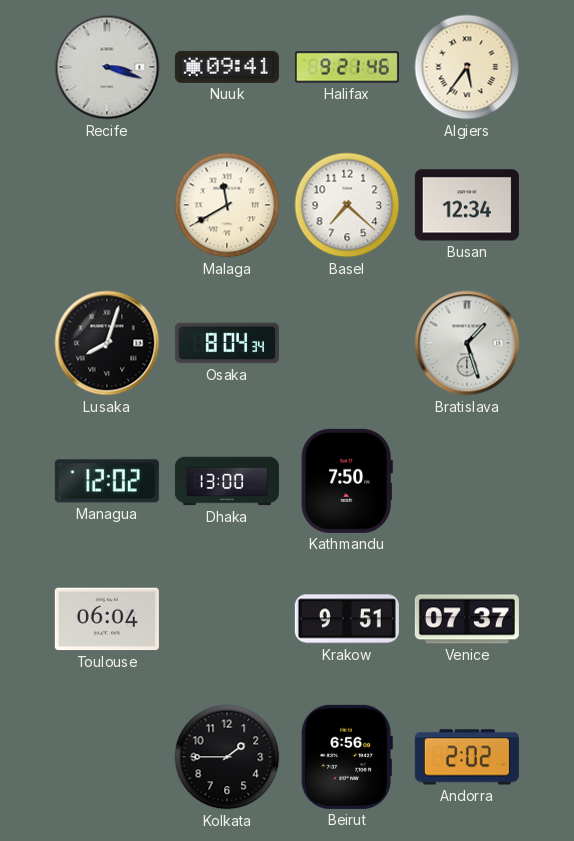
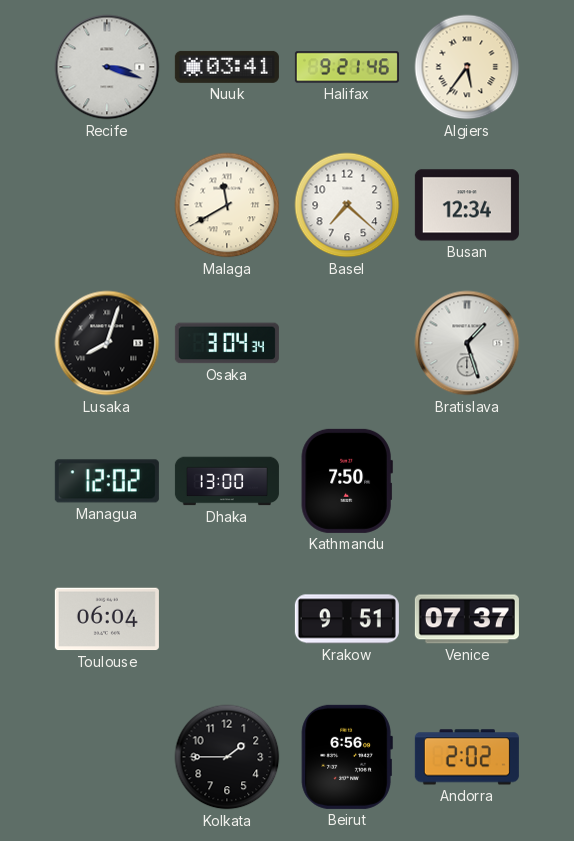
Nuuk: 09:41 -> 03:41
Osaka: 8:04 -> 3:04
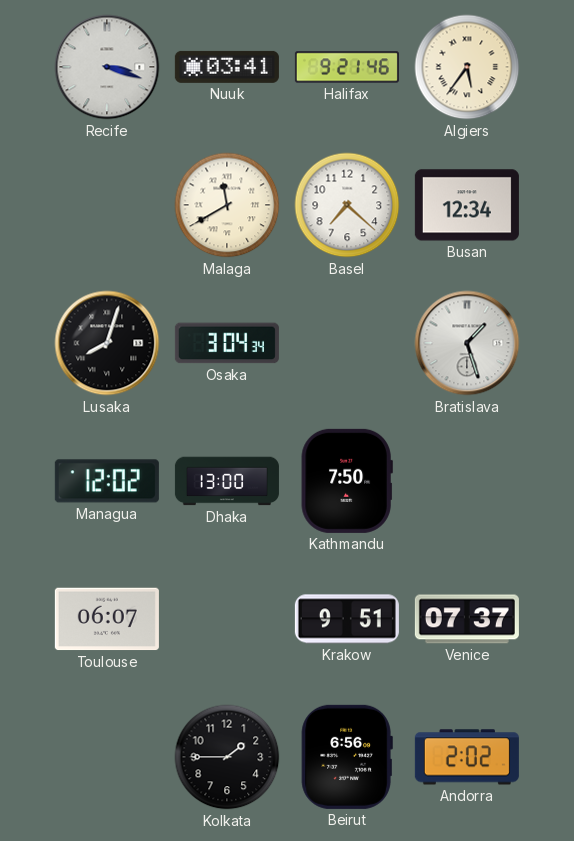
Toulouse: 06:04 -> 06:07
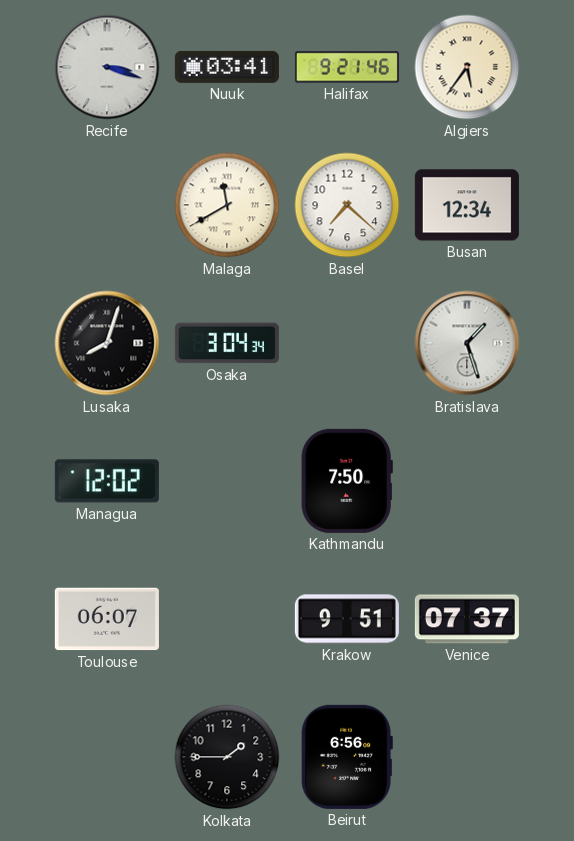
Dhaka: 13:00 -> none
Andorra: 2:02 -> none
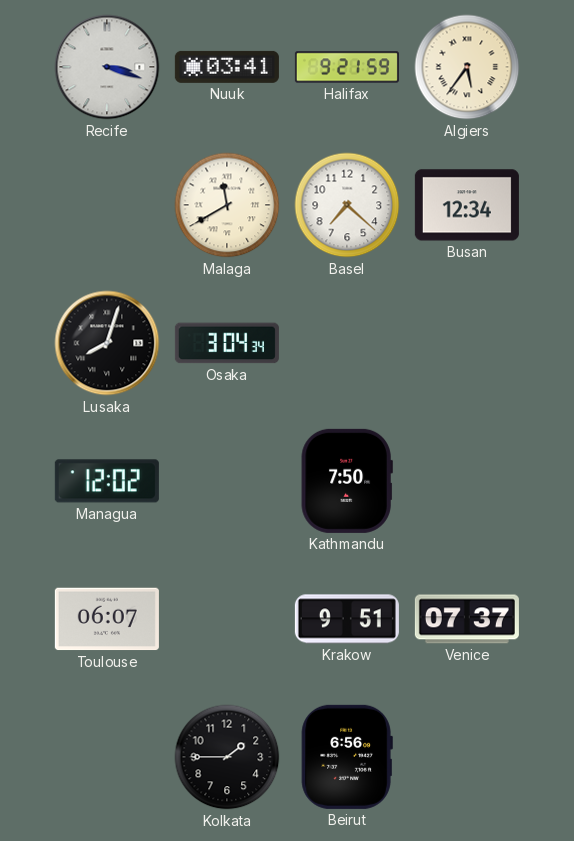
Halifax: 9:21:46 -> 9:21:59
Bratislava: 1:27 -> none
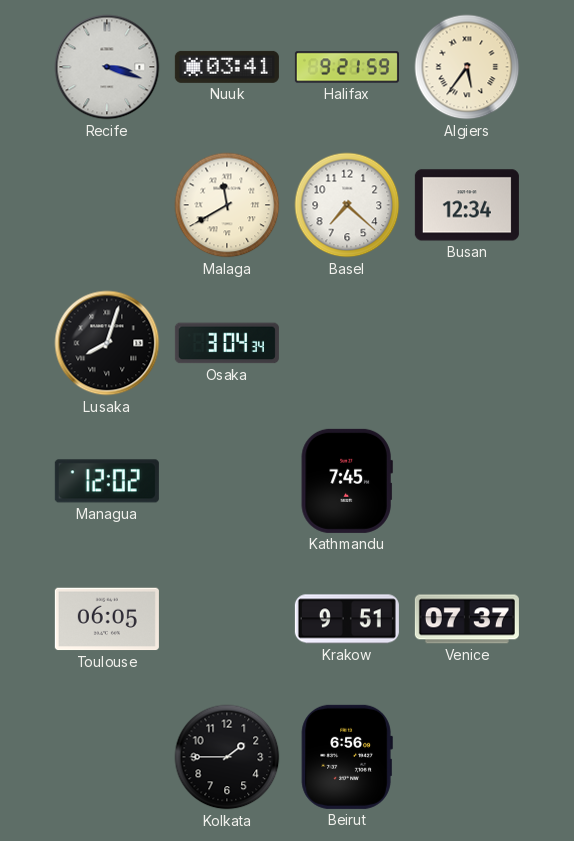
Kathmandu: 7:50 -> 7:45
Toulouse: 06:07 -> 06:05
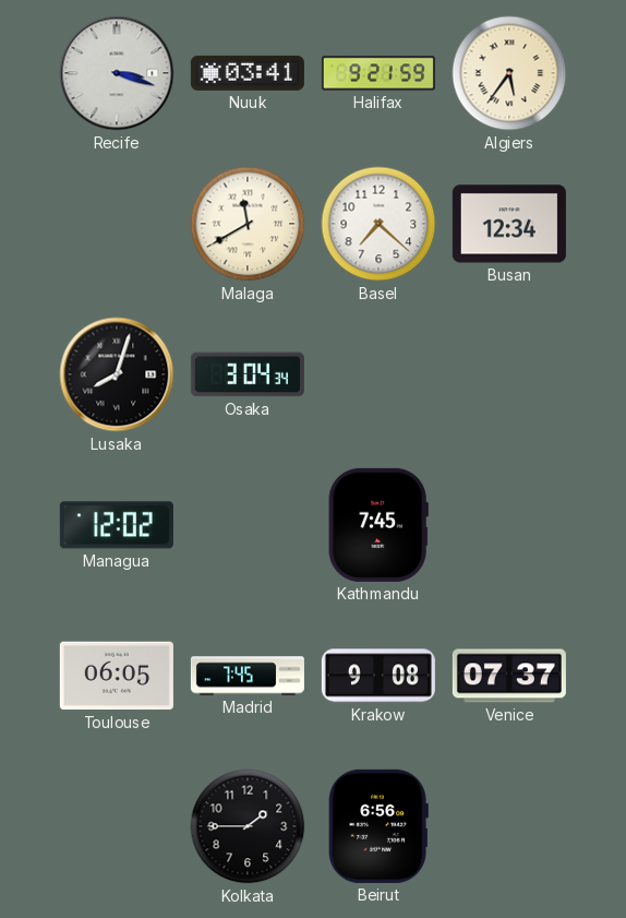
Madrid: none -> 7:45
Krakow: 9:51 -> 9:08
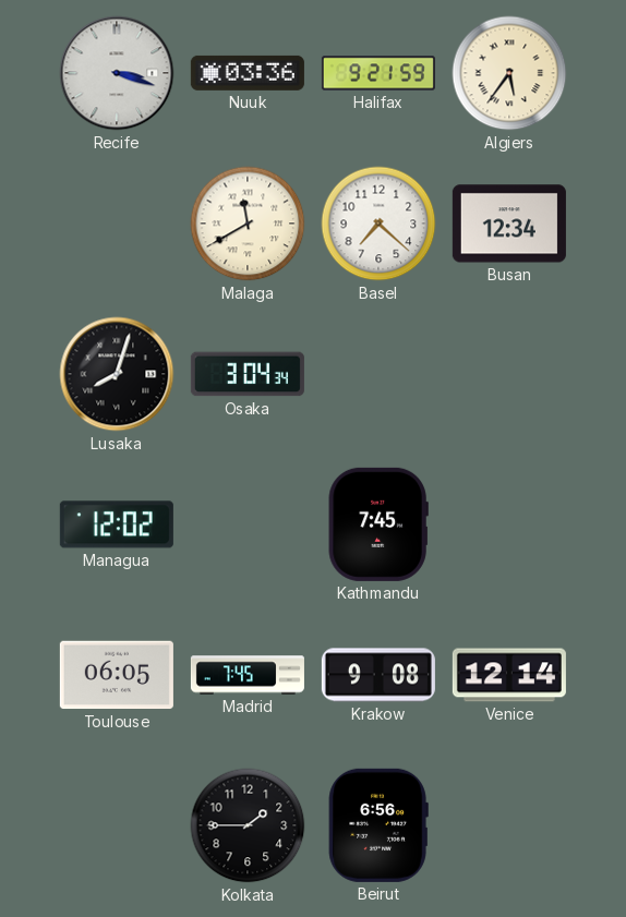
Nuuk: 03:41 -> 03:36
Venice: 07:37 -> 12:14
